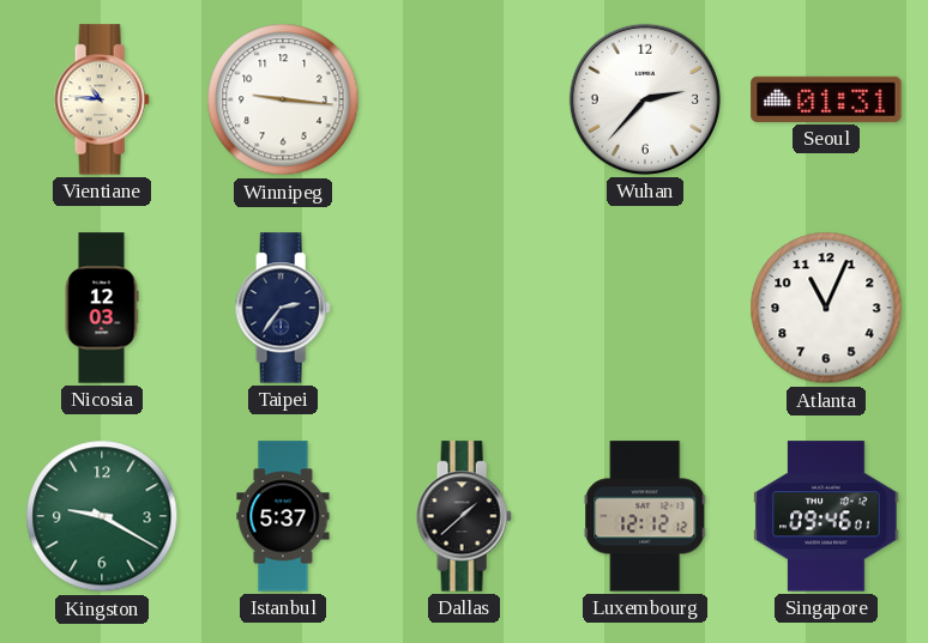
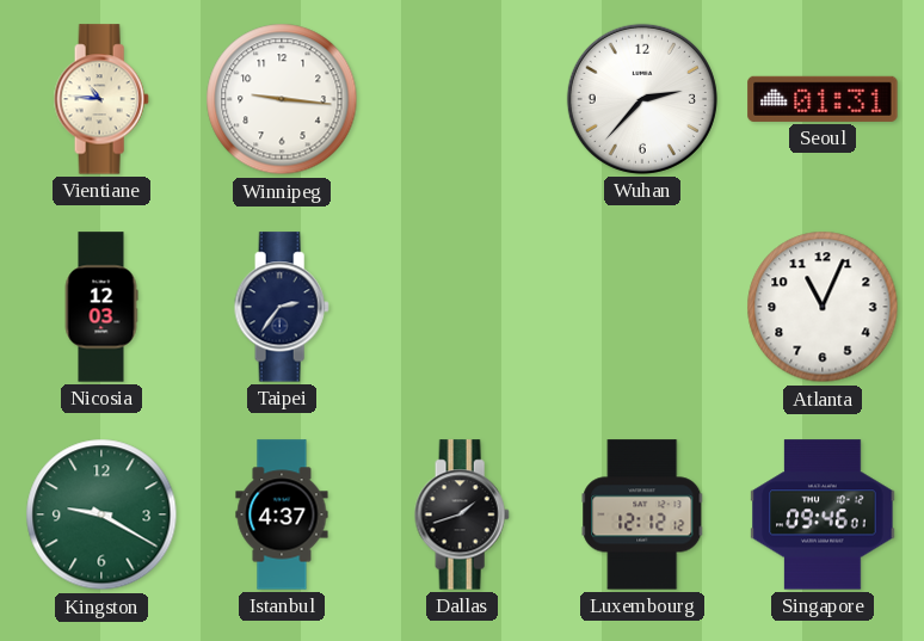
Istanbul: 5:37 -> 4:37
Dallas: 1:38 -> 1:42
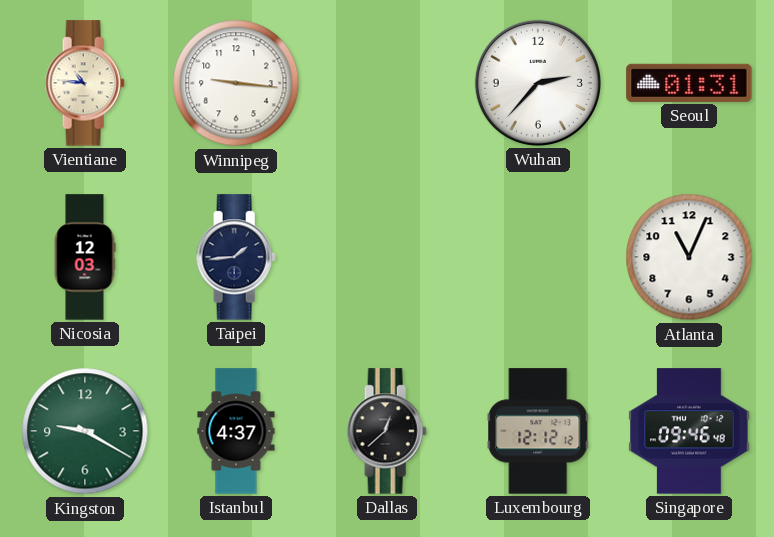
Taipei: 2:36 -> 1:44
Dallas: 1:42 -> 12:38
Singapore: 09:46:01 -> 09:46:48
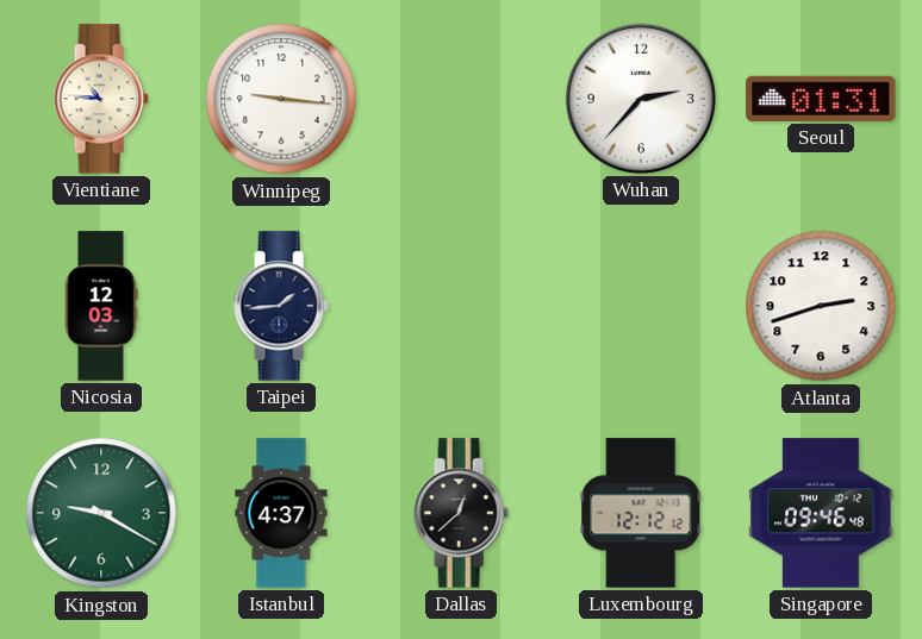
Atlanta: 11:04 -> 2:42
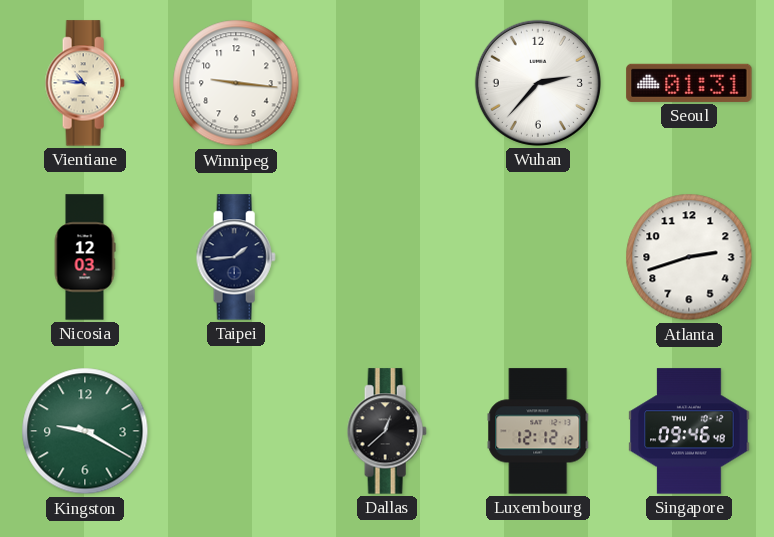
Istanbul: 4:37 -> none
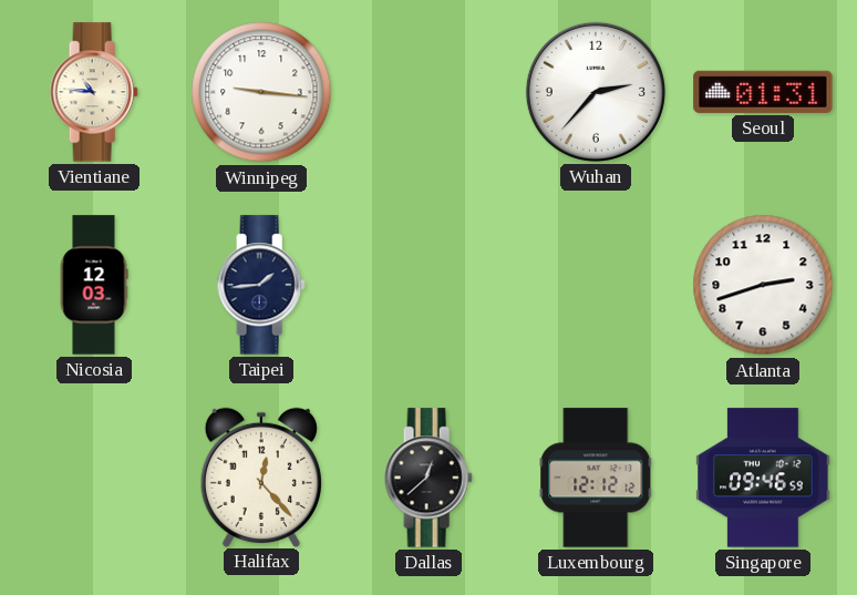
Kingston: 9:20 -> none
Halifax: none -> 12:23
Singapore: 09:46:48 -> 09:46:59
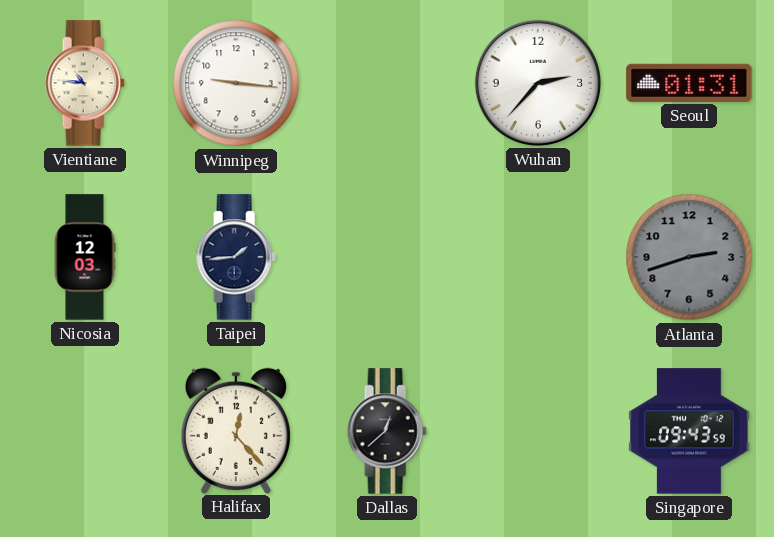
Atlanta dial: white -> grey
Luxembourg: 12:12 -> none
Singapore: 09:46 -> 09:43
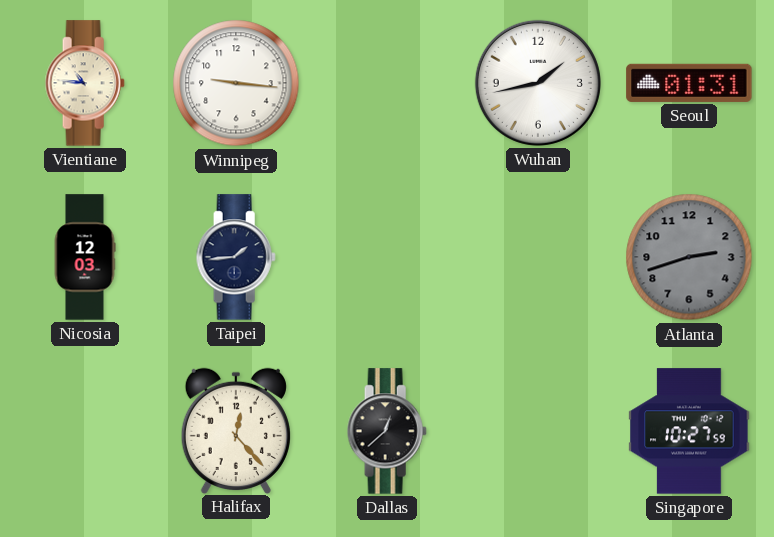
Wuhan: 2:37 -> 1:43
Singapore: 09:43 -> 10:27
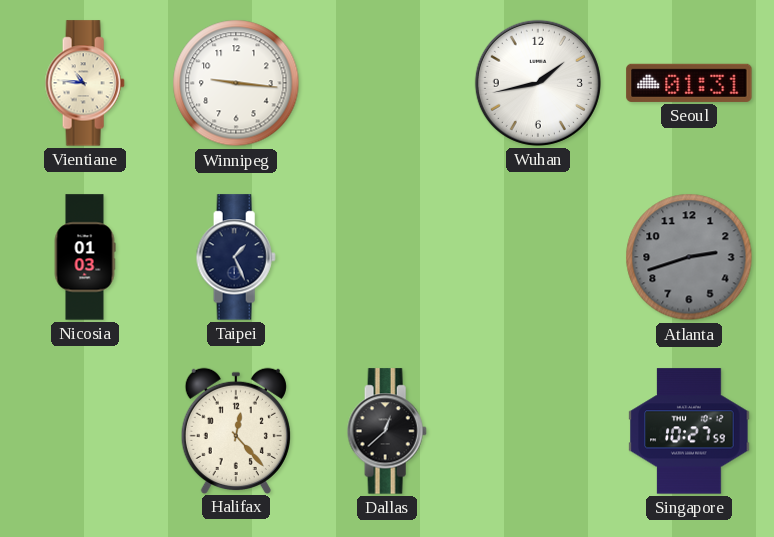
Nicosia: 12:03 -> 01:03
Taipei: 1:44 -> 1:26
